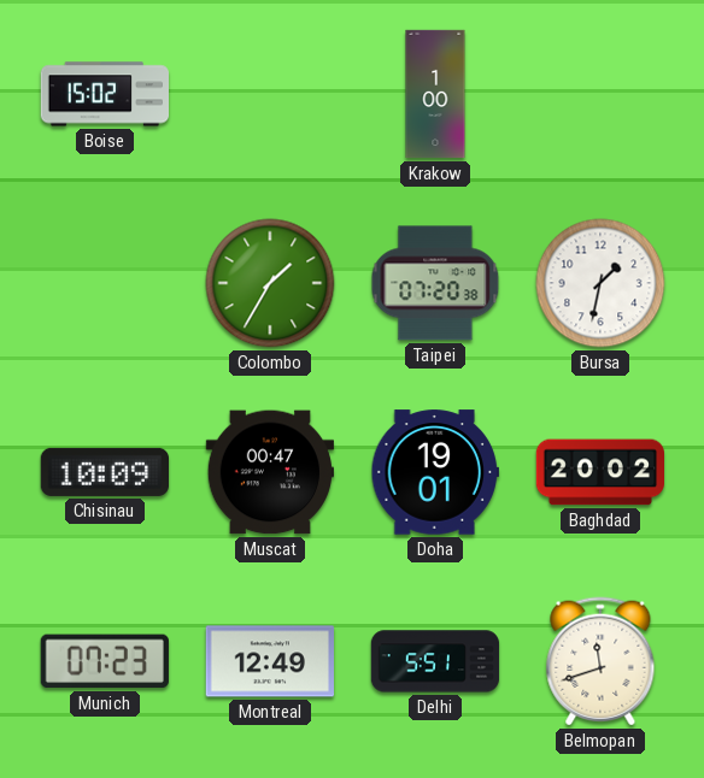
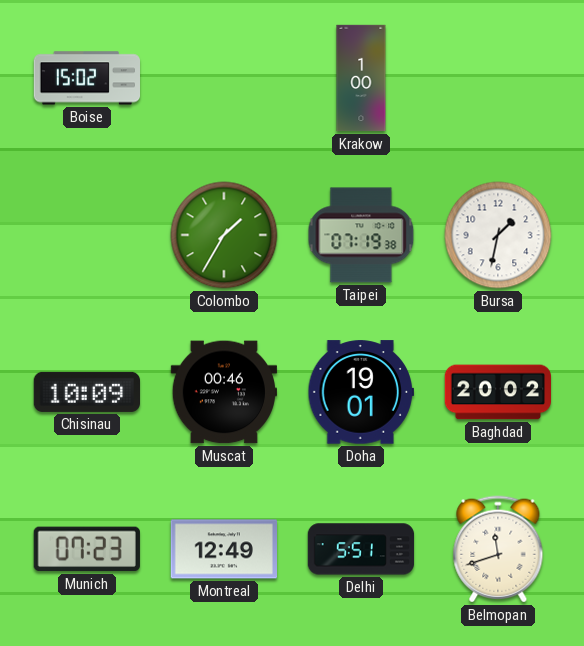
Taipei: 07:20 -> 07:19
Muscat: 00:47 -> 00:46
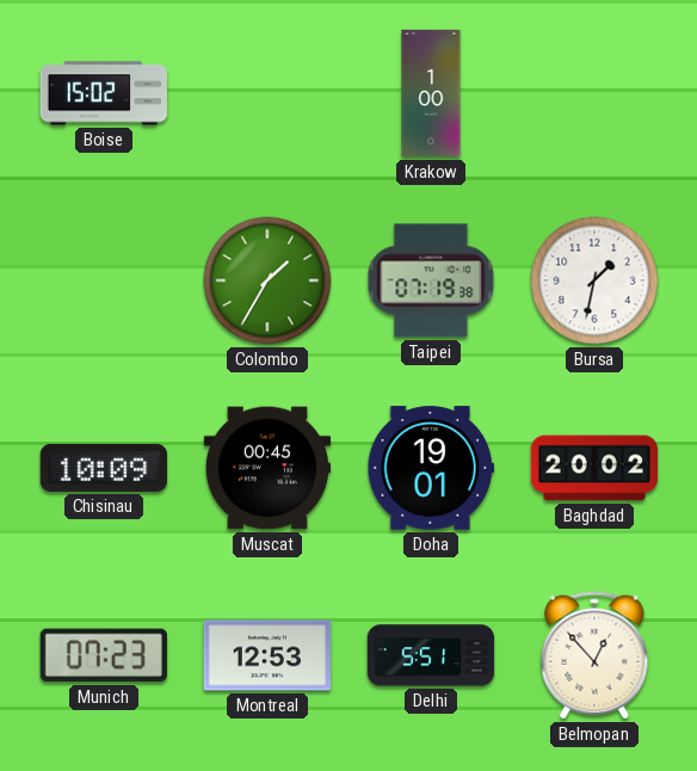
Muscat: 00:46 -> 00:45
Montreal: 12:49 -> 12:53
Belmopan: 11:42 -> 12:53
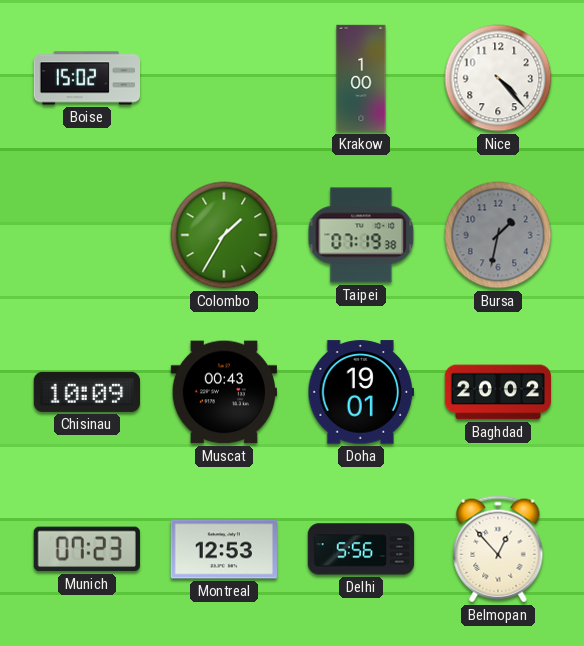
Nice: none -> 4:23
Bursa dial: white -> grey
Muscat: 00:45 -> 00:43
Delhi: 5:51 -> 5:56
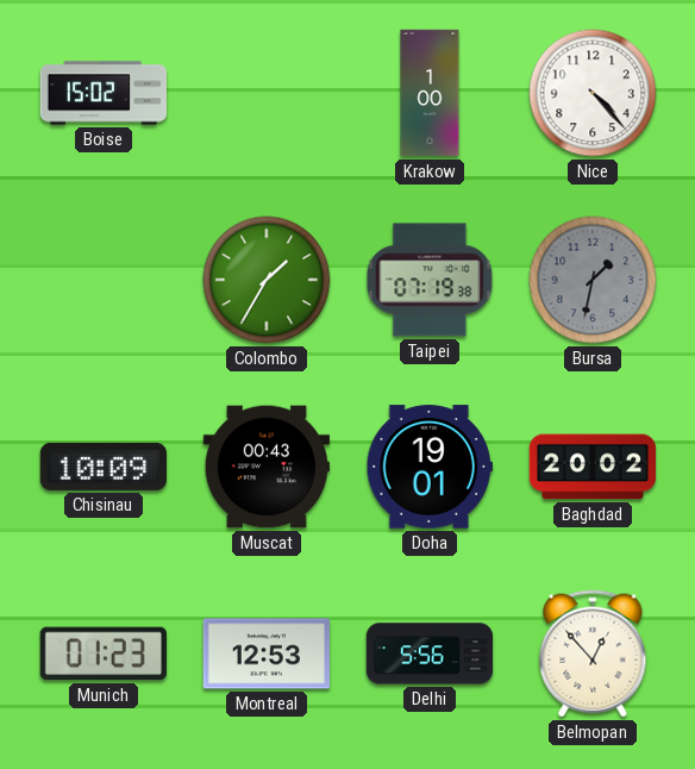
Munich: 07:23 -> 01:23
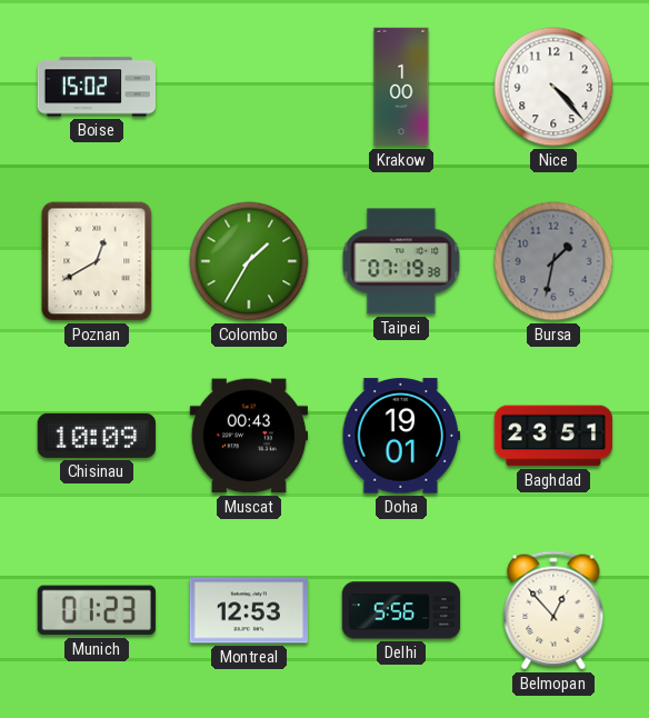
Poznan: none -> 12:40
Baghdad: 20:02 -> 23:51
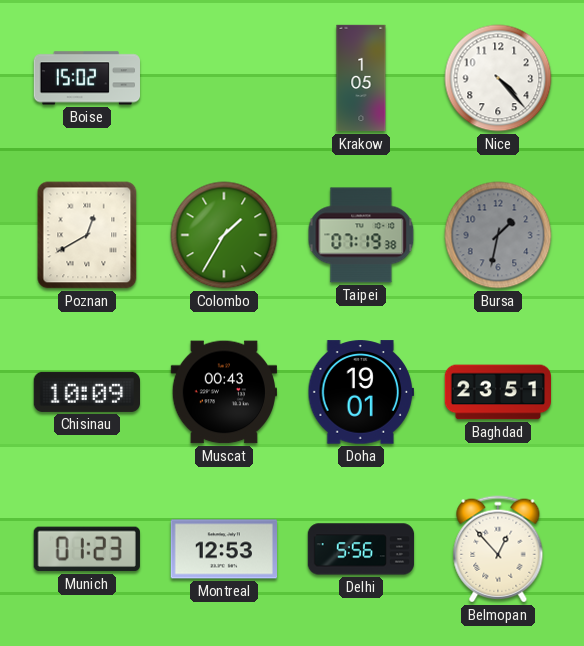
Krakow: 1:00 -> 1:05
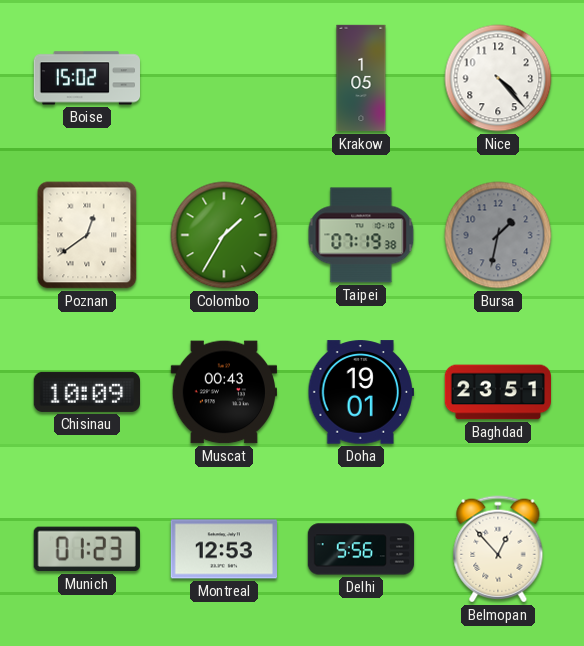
Poznan: 12:40 -> 12:39
